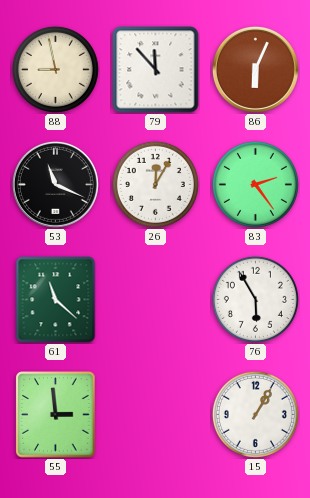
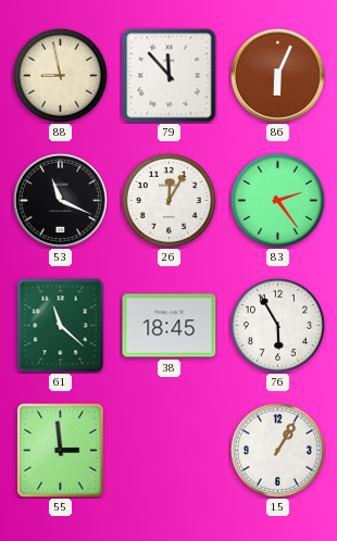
38: none -> 18:45
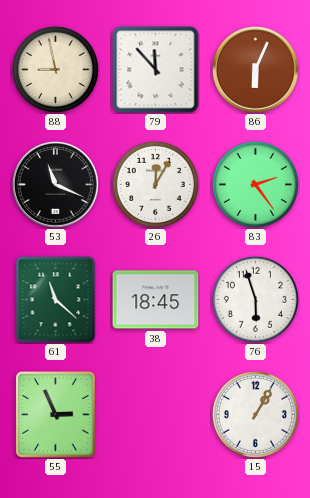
76: 5:55 -> 5:57
55: 2:59 -> 2:56
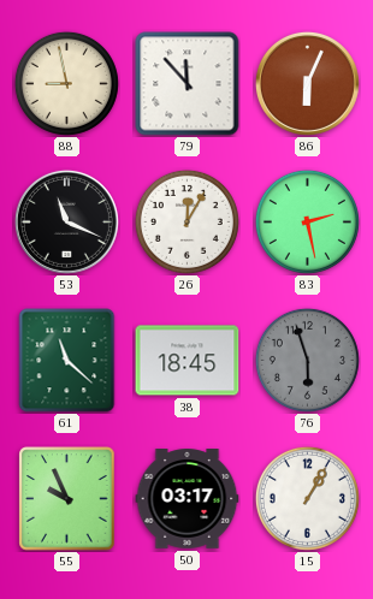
83: 2:24 -> 2:28
76 dial: white -> grey
55: 2:56 -> 9:56
50: none -> 03:17
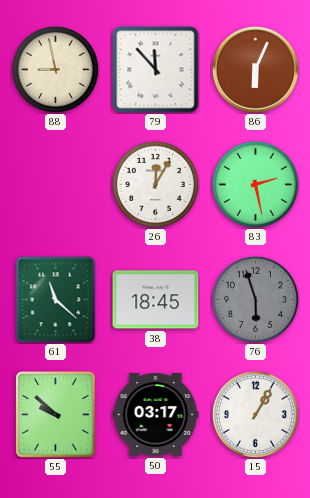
53: 11:19 -> none
55: 9:56 -> 9:52
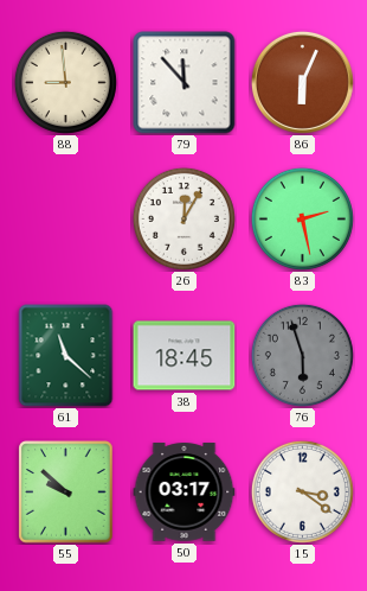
88: 8:58 -> 8:59
15: 1:05 -> 3:21
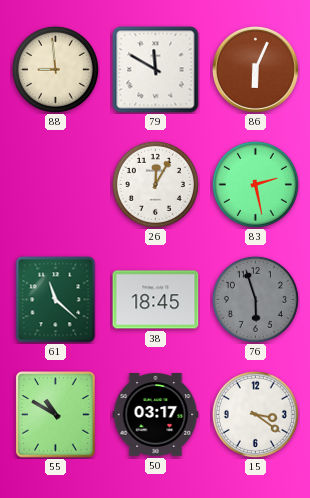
79: 11:53 -> 11:50
55: 9:52 -> 10:50
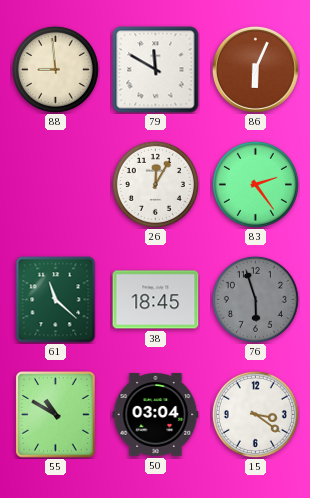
83: 2:28 -> 2:24
50: 03:17 -> 03:04
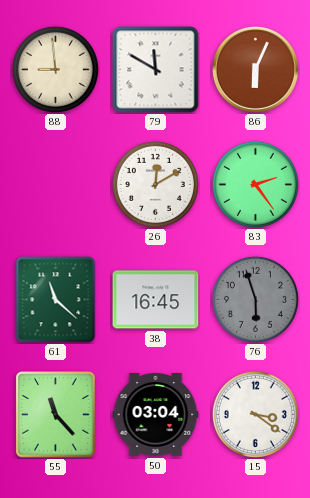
26: 12:05 -> 12:10
38: 18:45 -> 16:45
55: 10:50 -> 11:23
